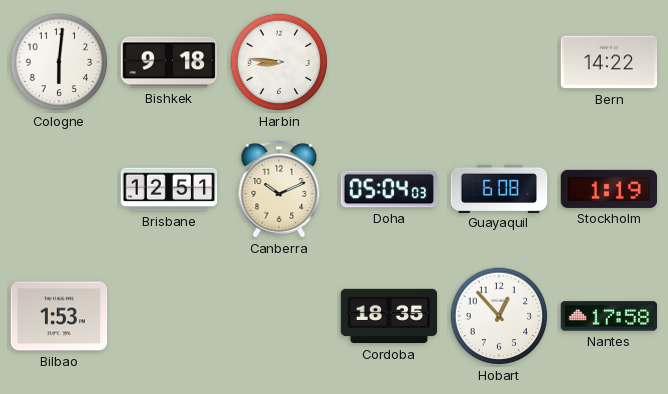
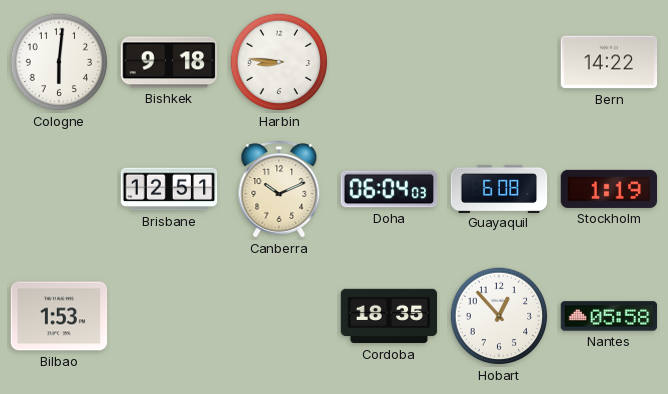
Doha: 05:04 -> 06:04
Nantes: 17:58 -> 05:58
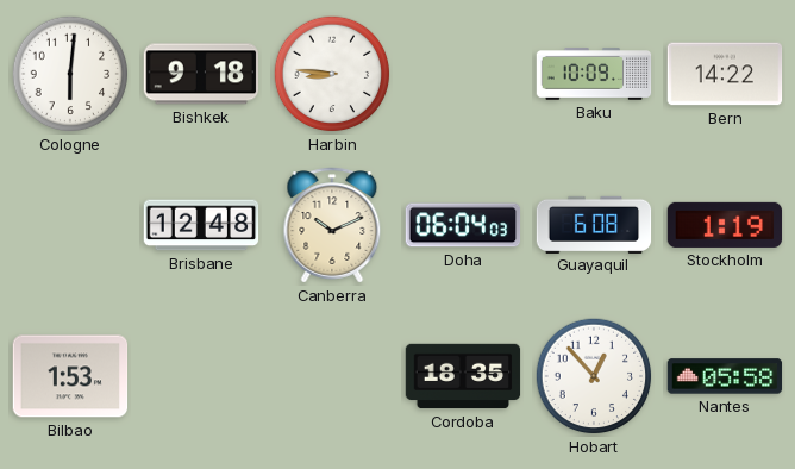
Baku: none -> 10:09
Brisbane: 12:51 -> 12:48
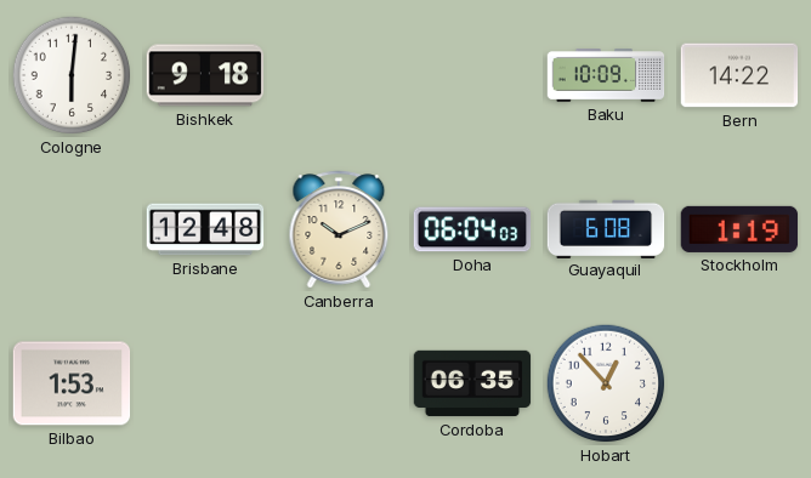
Harbin: 8:46 -> none
Cordoba: 18:35 -> 06:35
Nantes: 05:58 -> none
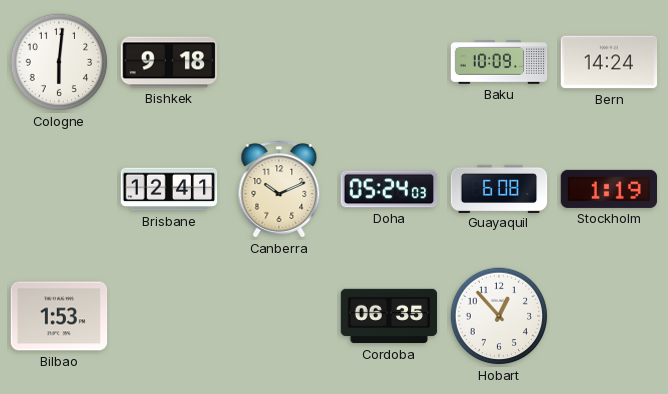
Bern: 14:22 -> 14:24
Brisbane: 12:48 -> 12:41
Doha: 06:04 -> 05:24
